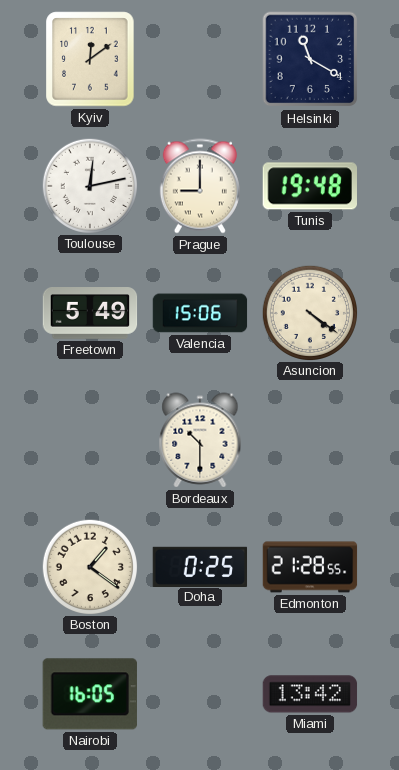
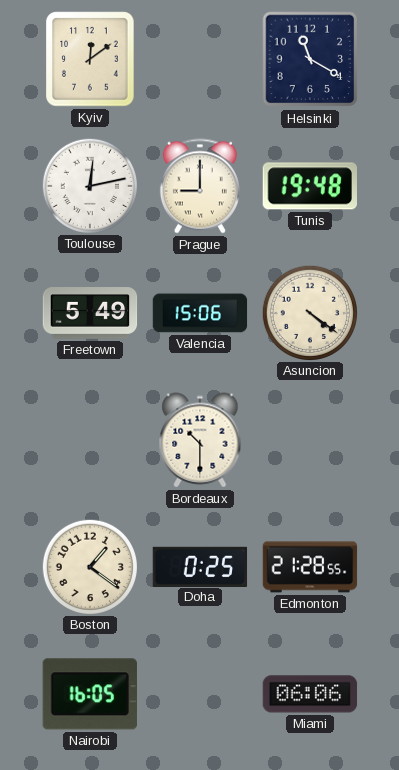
Miami: 13:42 -> 06:06
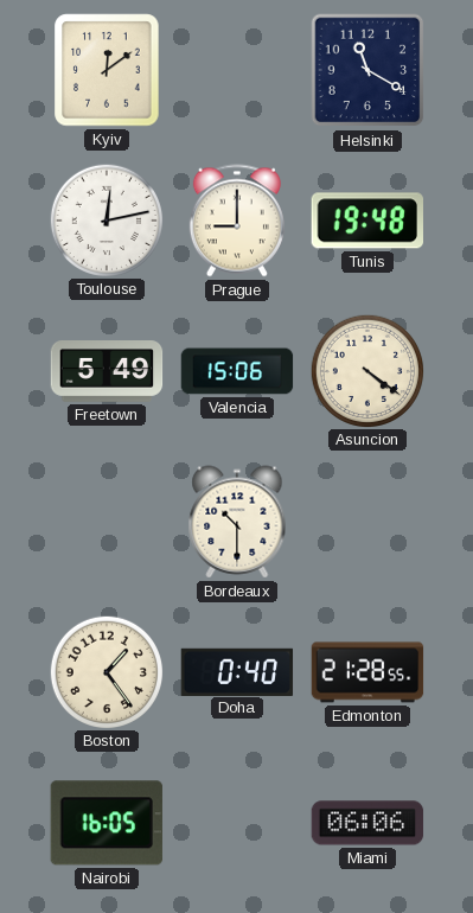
Boston: 1:21 -> 1:24
Doha: 0:25 -> 0:40
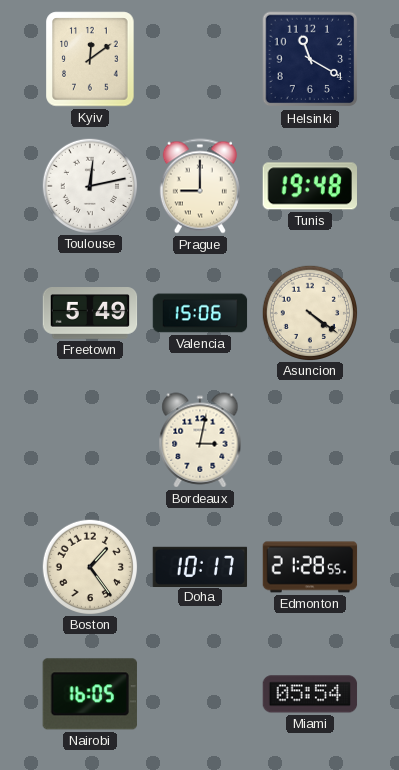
Bordeaux: 10:30 -> 3:02
Doha: 0:40 -> 10:17
Miami: 06:06 -> 05:54
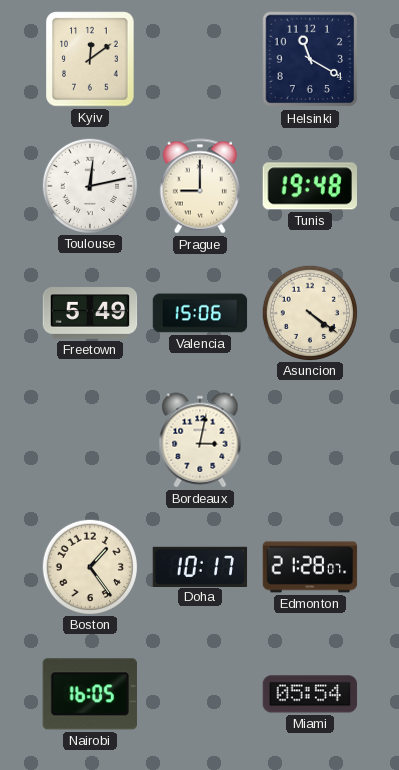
Edmonton: 21:28:55 -> 21:28:07
